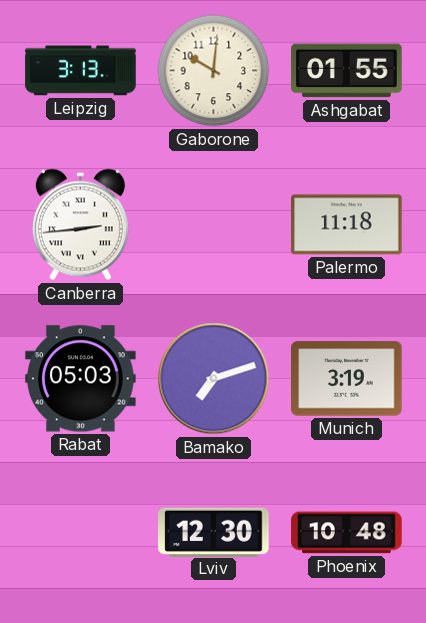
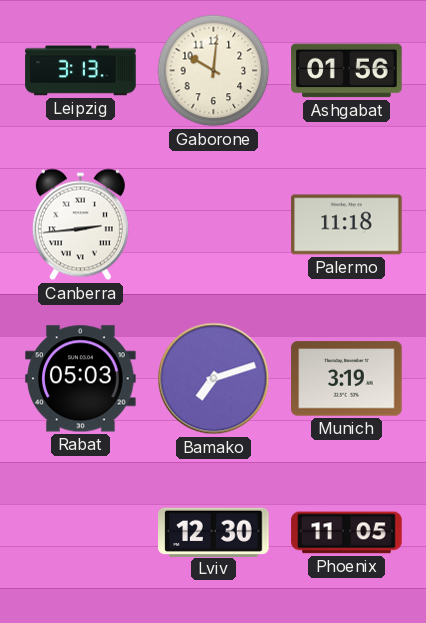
Ashgabat: 01:55 -> 01:56
Phoenix: 10:48 -> 11:05
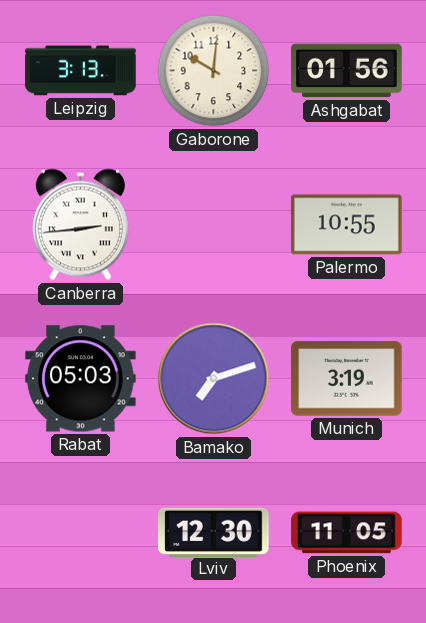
Palermo: 11:18 -> 10:55
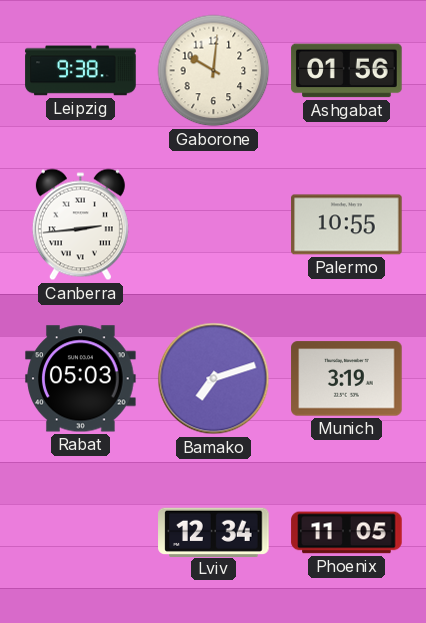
Leipzig: 3:13 -> 9:38
Lviv: 12:30 -> 12:34
